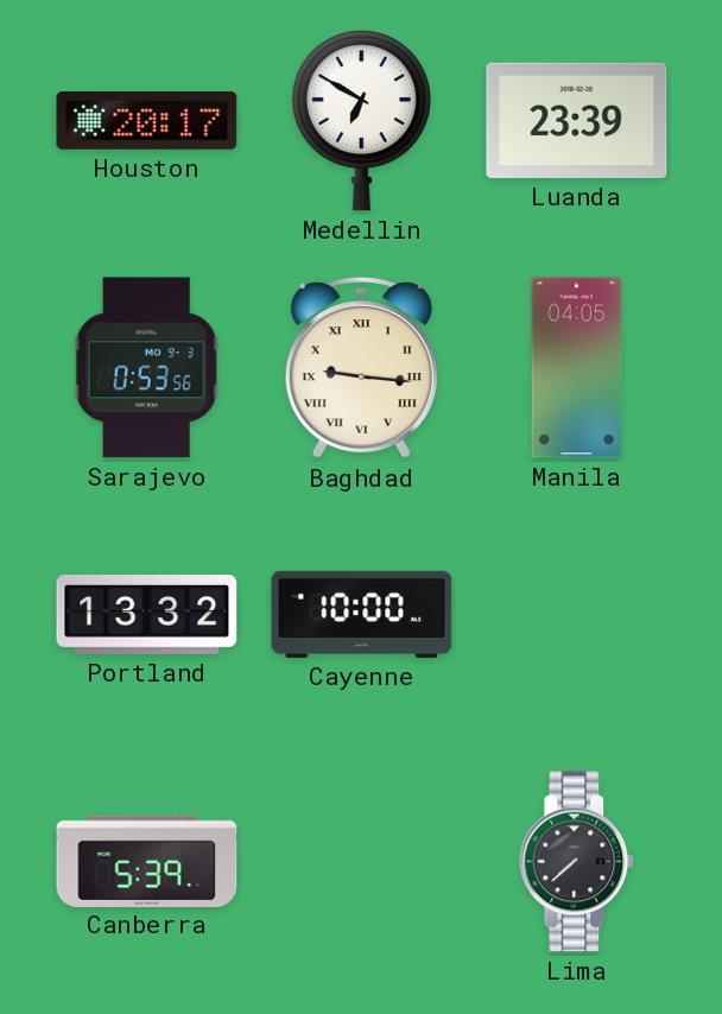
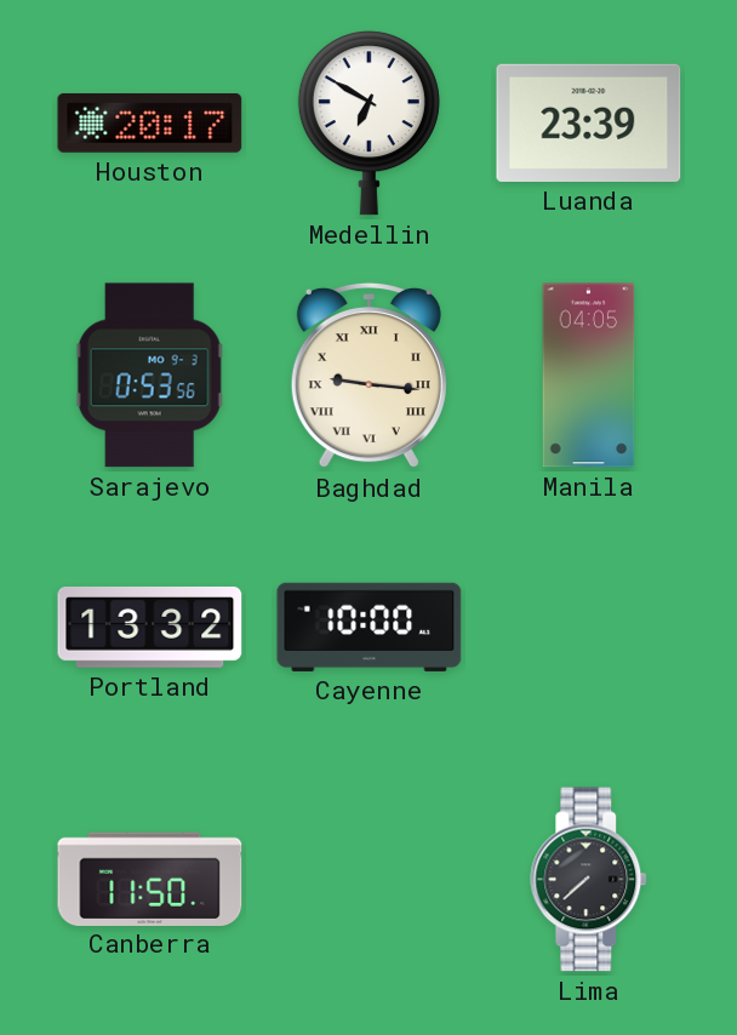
Canberra: 5:39 -> 11:50
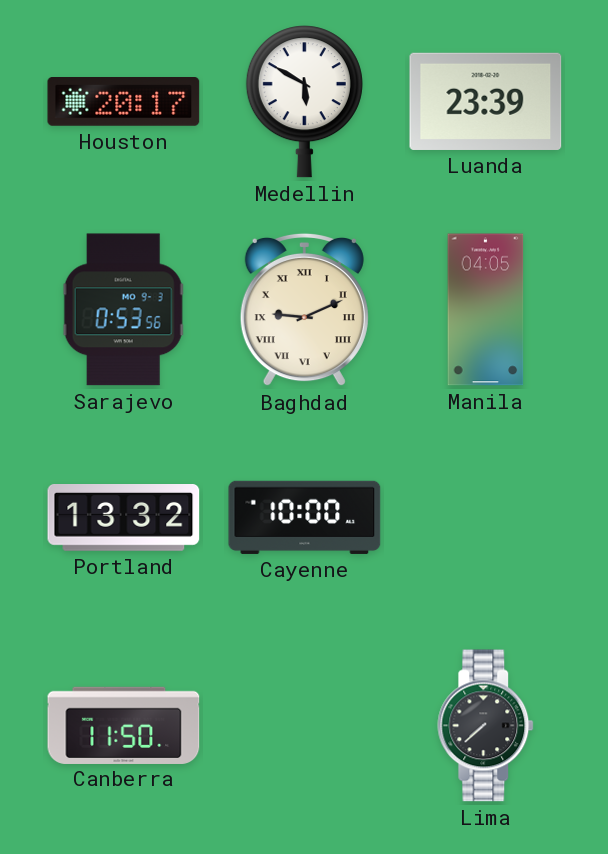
Medellin: 6:50 -> 5:50
Baghdad: 9:16 -> 9:11
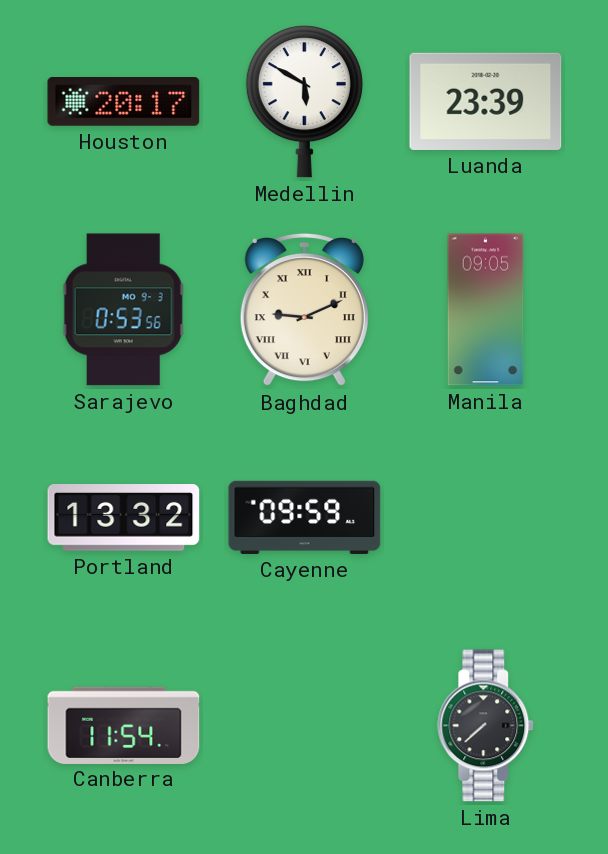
Manila: 04:05 -> 09:05
Cayenne: 10:00 -> 09:59
Canberra: 11:50 -> 11:54
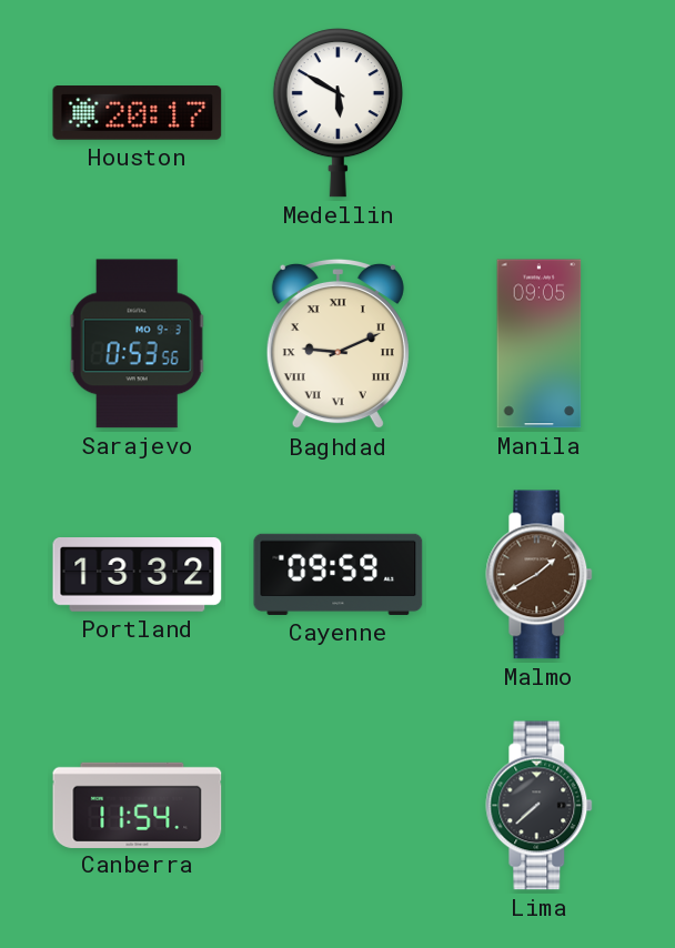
Luanda: 23:39 -> none
Malmo: none -> 1:40
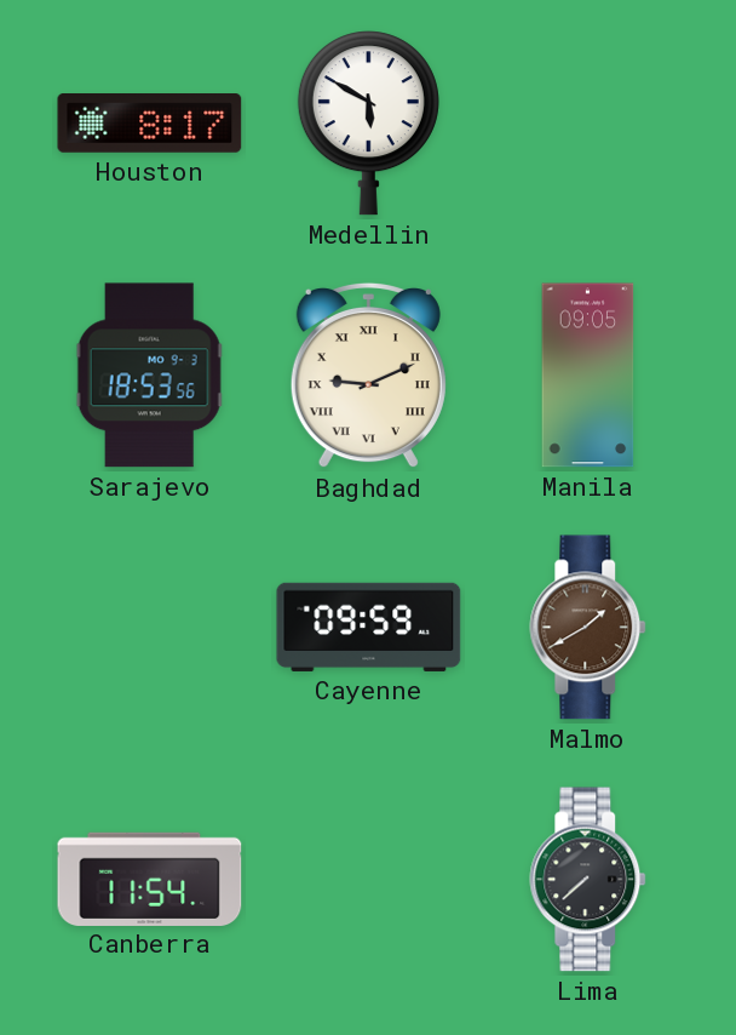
Houston: 20:17 -> 8:17
Sarajevo: 0:53 -> 18:53
Portland: 13:32 -> none
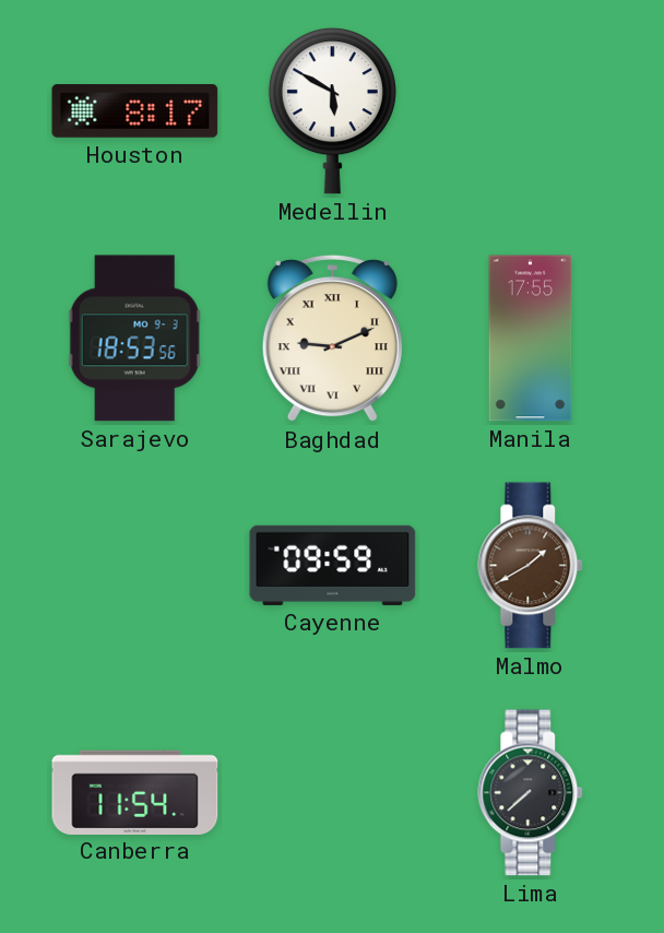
Manila: 09:05 -> 17:55
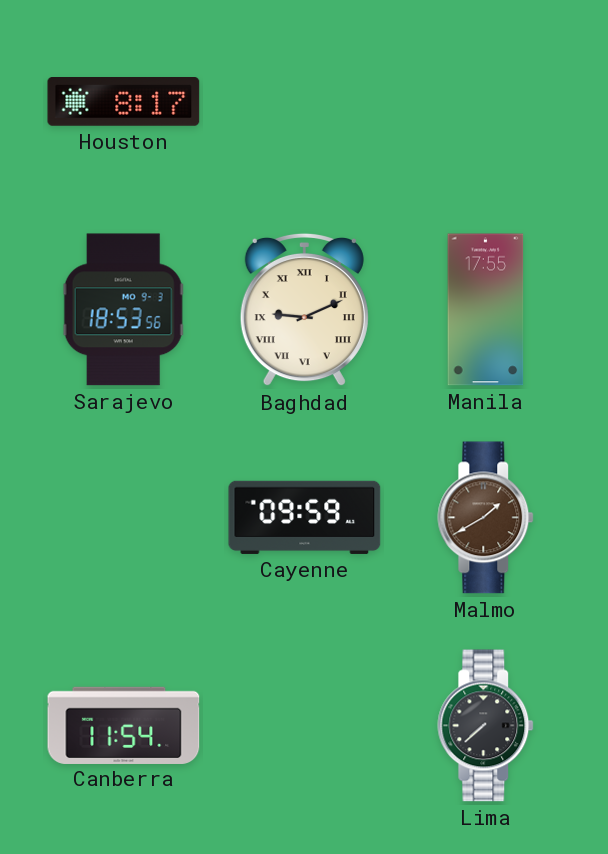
Medellin: 5:50 -> none
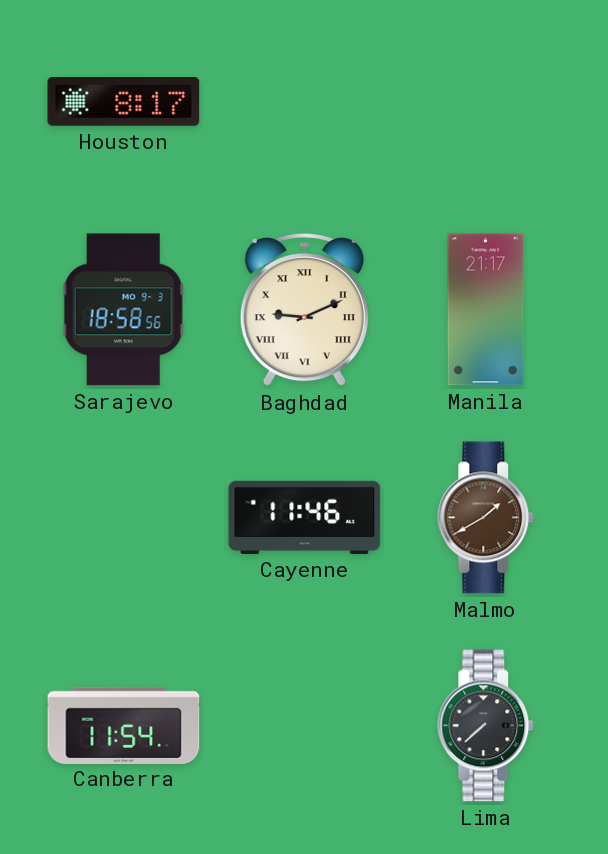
Sarajevo: 18:53 -> 18:58
Manila: 17:55 -> 21:17
Cayenne: 09:59 -> 11:46
